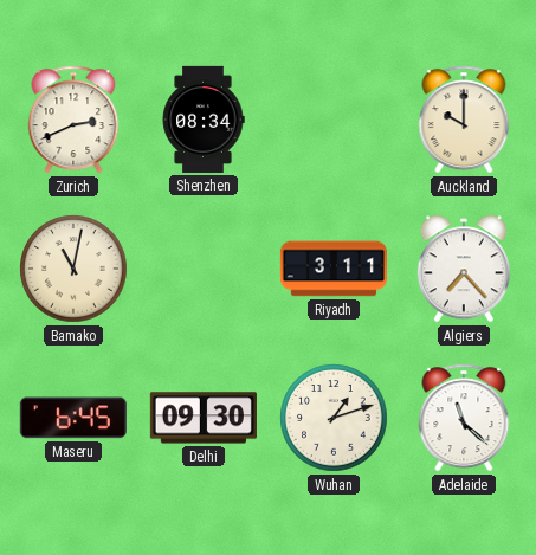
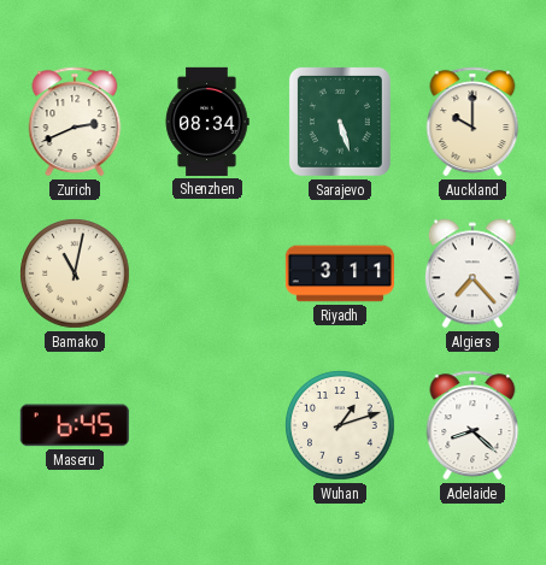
Sarajevo: none -> 5:27
Delhi: 09:30 -> none
Adelaide: 11:22 -> 8:22
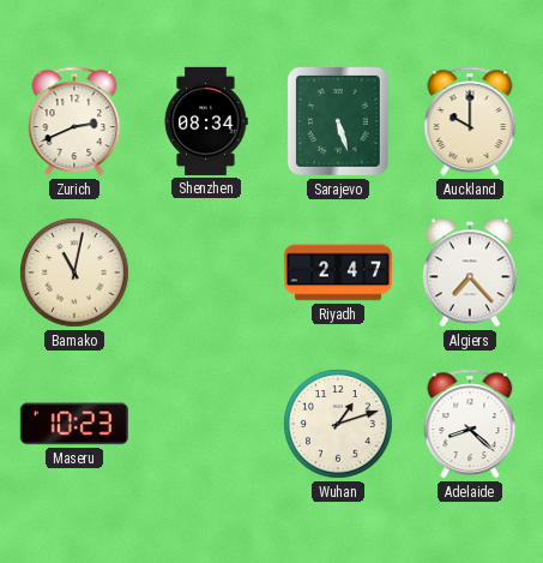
Riyadh: 3:11 -> 2:47
Maseru: 6:45 -> 10:23
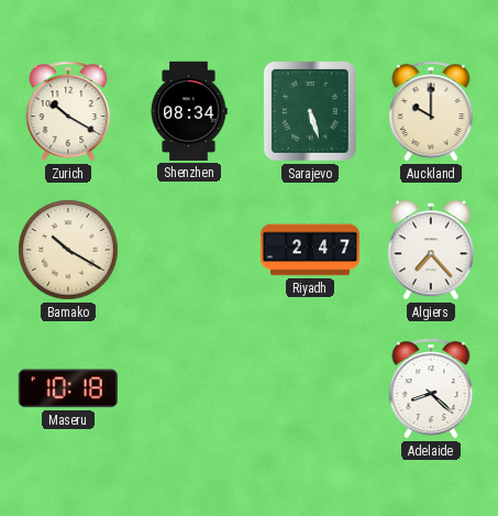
Zurich: 2:41 -> 10:20
Bamako: 11:02 -> 10:20
Maseru: 10:23 -> 10:18
Wuhan: 1:12 -> none
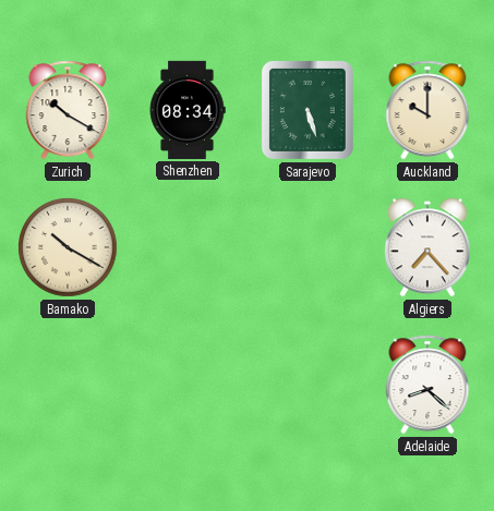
Riyadh: 2:47 -> none
Maseru: 10:18 -> none
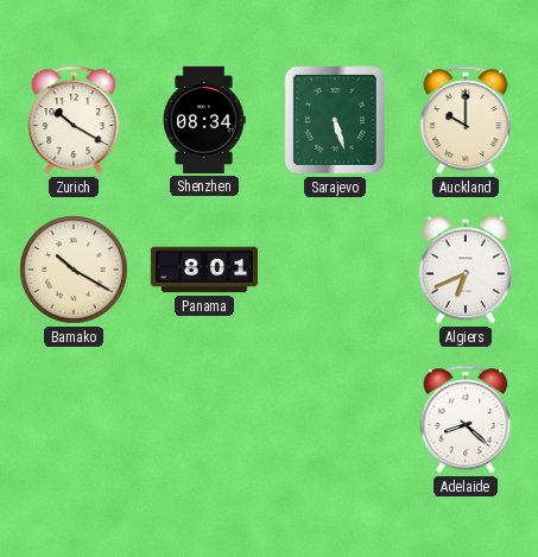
Panama: none -> 8:01
Algiers: 7:23 -> 6:41
